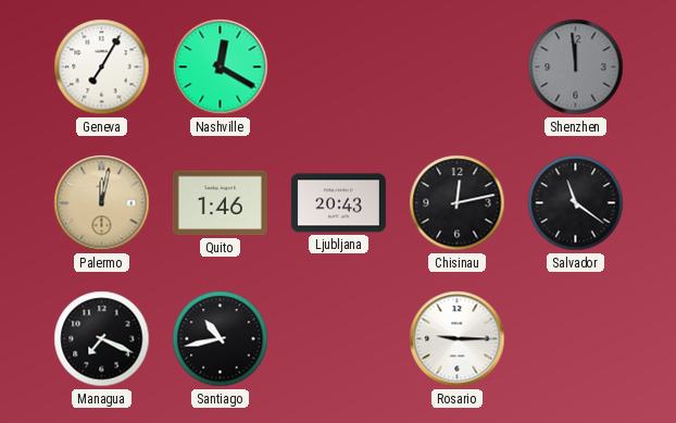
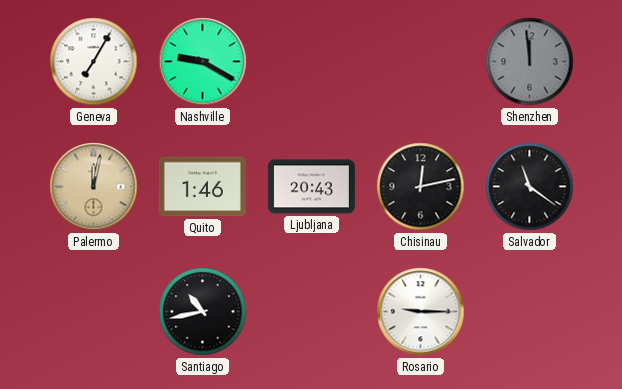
Nashville: 12:20 -> 9:20
Managua: 7:19 -> none
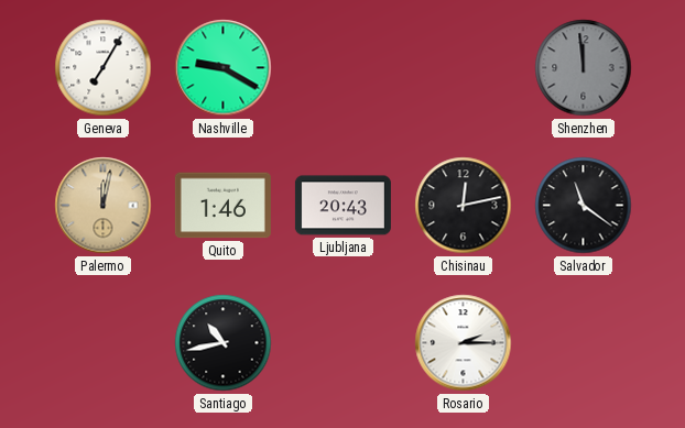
Rosario: 9:15 -> 2:15
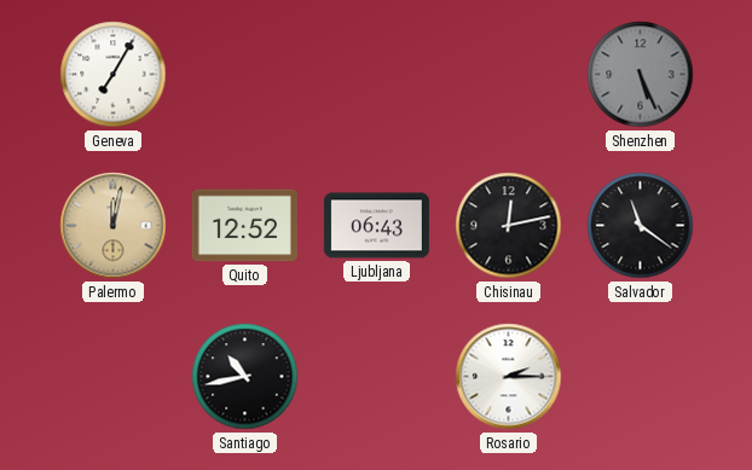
Nashville: 9:20 -> none
Shenzhen: 11:59 -> 5:26
Quito: 1:46 -> 12:52
Ljubljana: 20:43 -> 06:43
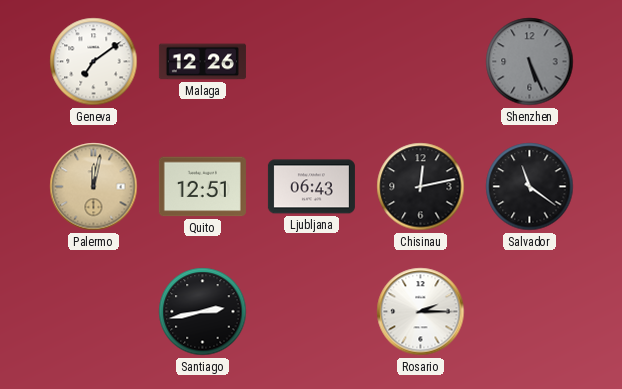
Geneva: 7:05 -> 7:09
Malaga: none -> 12:26
Quito: 12:52 -> 12:51
Santiago: 10:43 -> 2:43
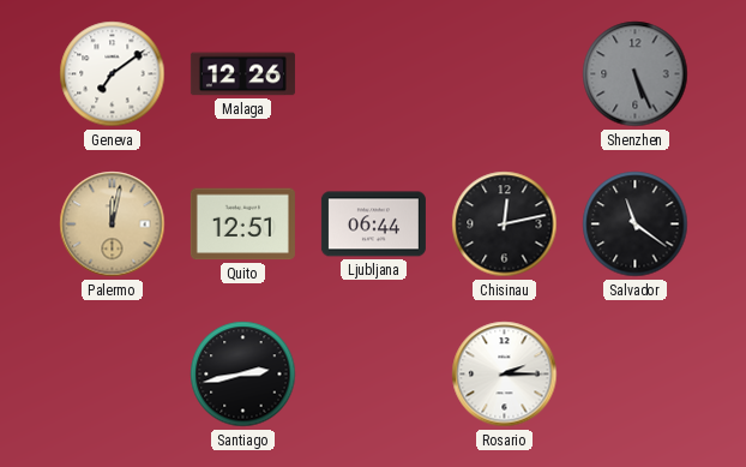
Ljubljana: 06:43 -> 06:44
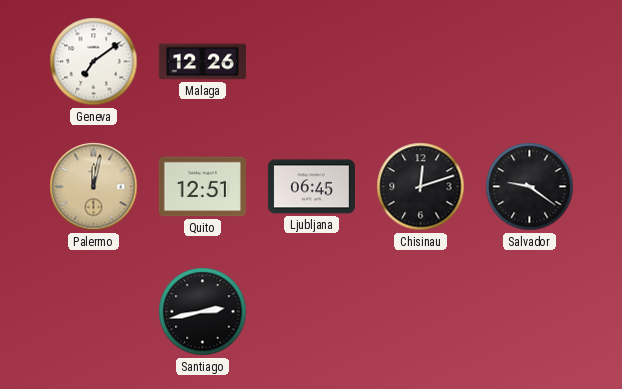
Shenzhen: 5:26 -> none
Ljubljana: 06:44 -> 06:45
Chisinau: 12:13 -> 12:12
Salvador: 11:21 -> 9:21
Rosario: 2:15 -> none
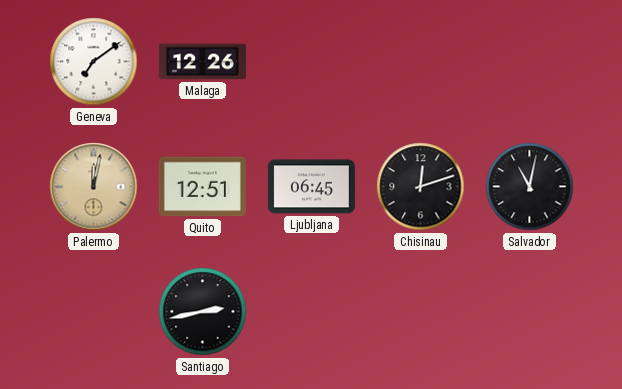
Salvador: 9:21 -> 11:02
